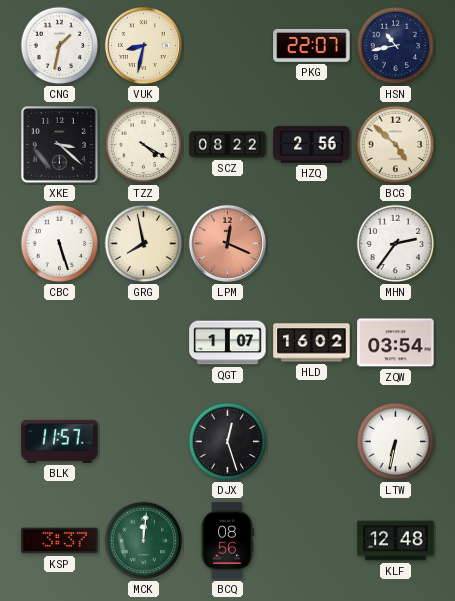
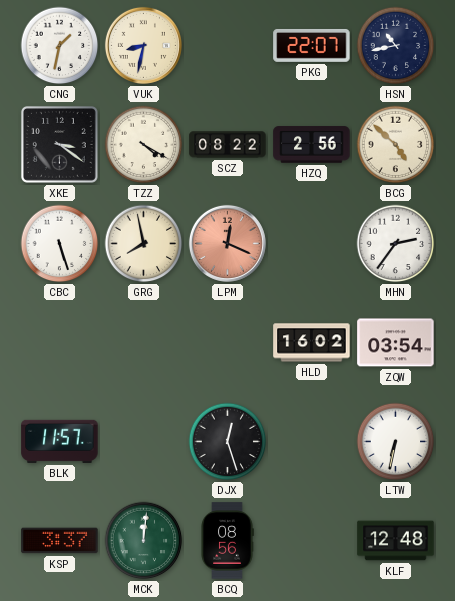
XKE: 3:22 -> 3:21
QGT: 1:07 -> none
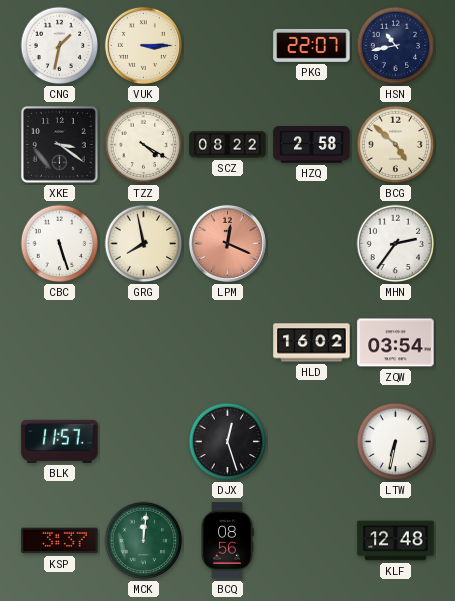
VUK: 8:32 -> 3:15
HZQ: 2:56 -> 2:58
